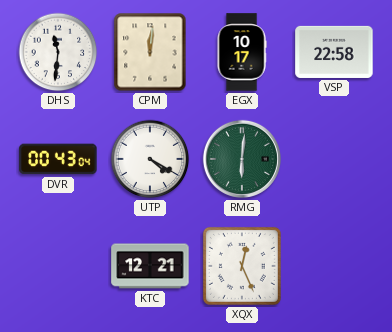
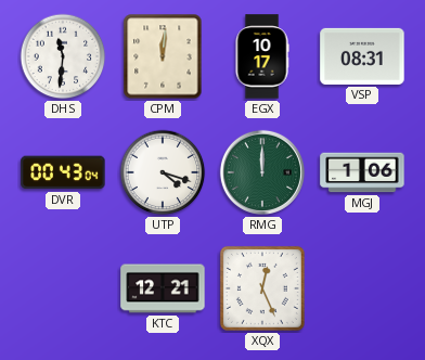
VSP: 22:58 -> 08:31
UTP: 4:20 -> 4:18
RMG: 6:01 -> 12:00
MGJ: none -> 1:06
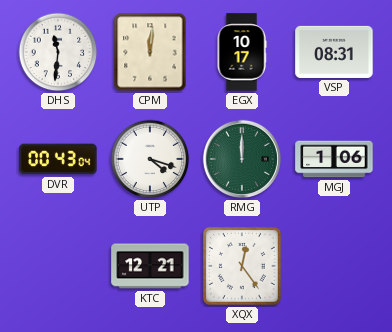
XQX: 12:26 -> 12:24
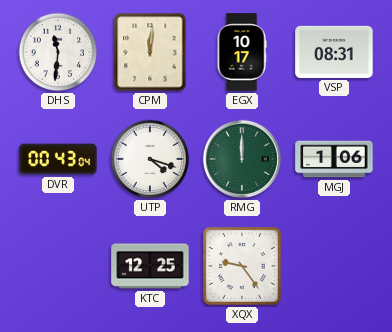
KTC: 12:21 -> 12:25
XQX: 12:24 -> 9:24
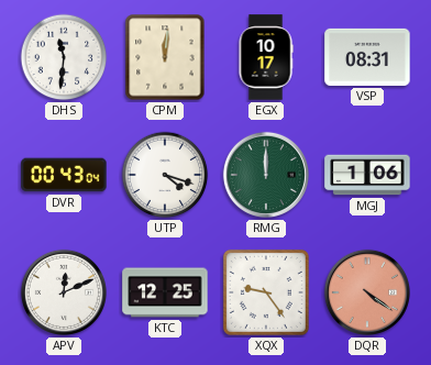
APV: none -> 12:11
DQR: none -> 4:21
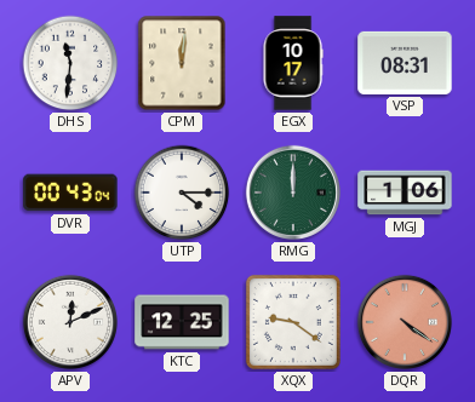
UTP: 4:18 -> 4:15
XQX: 9:24 -> 9:21
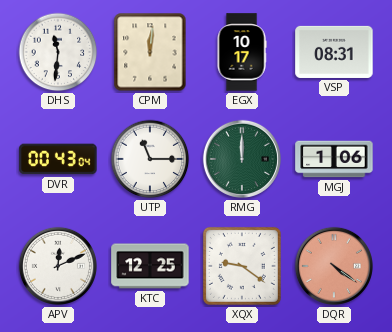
UTP: 4:15 -> 11:15
